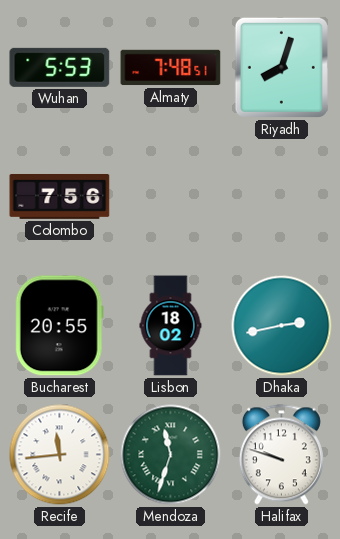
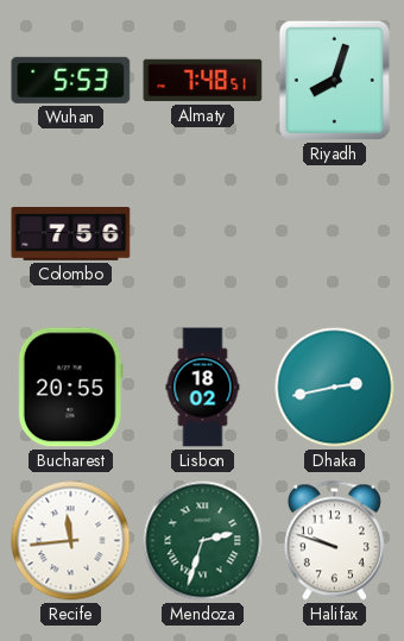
Mendoza: 11:33 -> 2:33
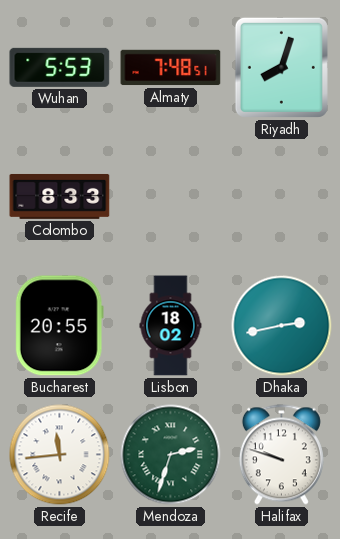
Colombo: 7:56 -> 8:33
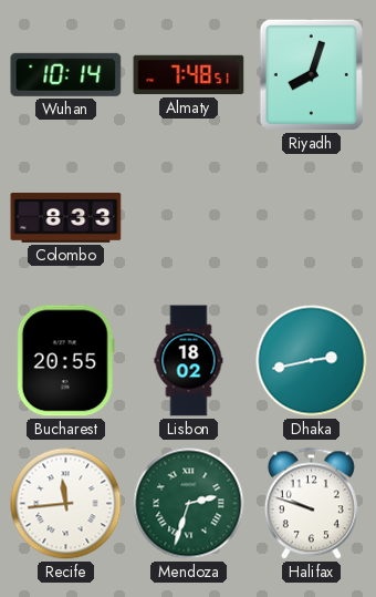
Wuhan: 5:53 -> 10:14
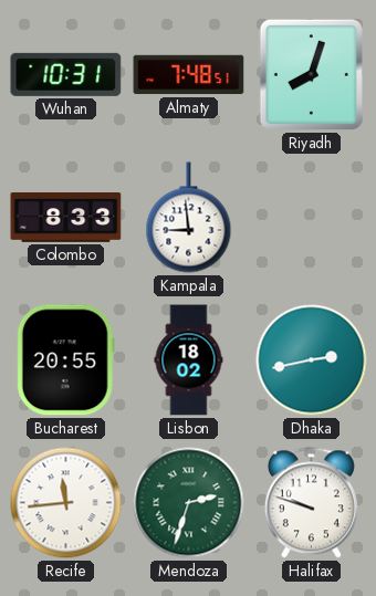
Wuhan: 10:14 -> 10:31
Kampala: none -> 8:59
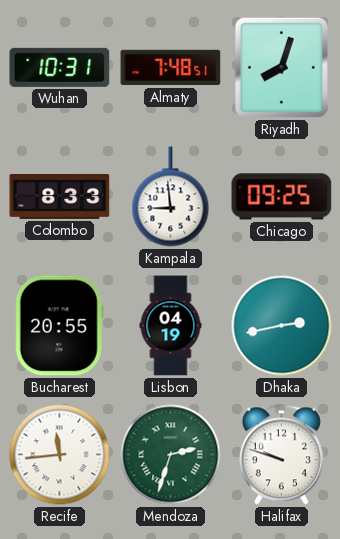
Chicago: none -> 09:25
Lisbon: 18:02 -> 04:19
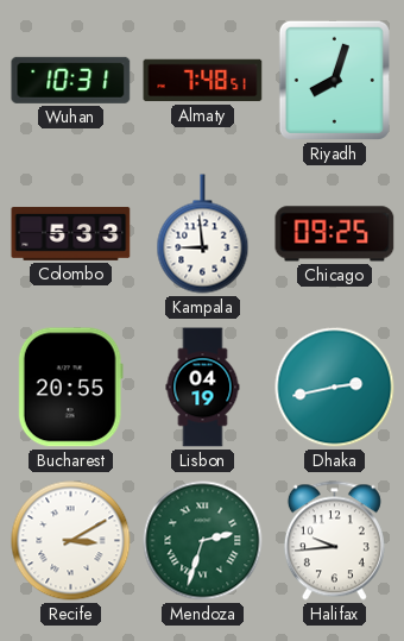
Colombo: 8:33 -> 5:33
Recife: 11:44 -> 3:10
Halifax: 9:48 -> 9:44
